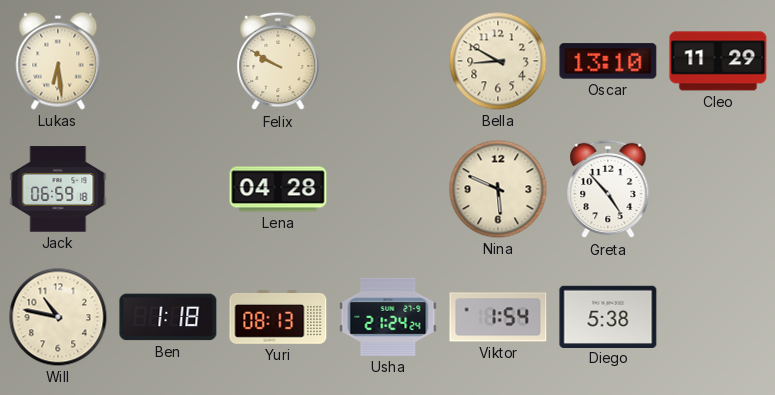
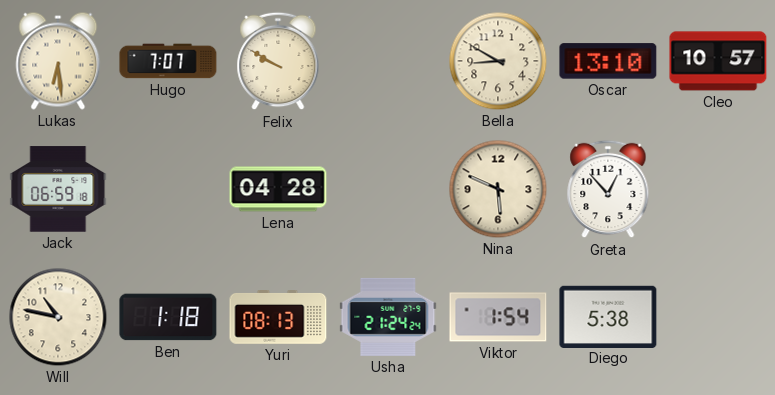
Hugo: none -> 7:07
Cleo: 11:29 -> 10:57
Greta: 4:53 -> 12:53
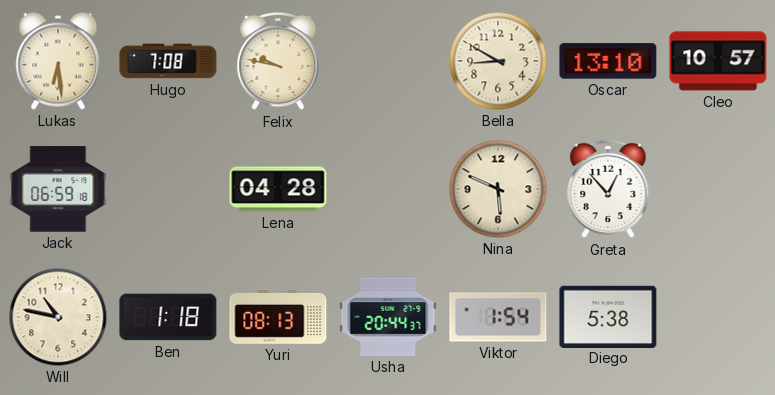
Hugo: 7:07 -> 7:08
Felix: 9:50 -> 9:47
Usha: 21:24 -> 20:44
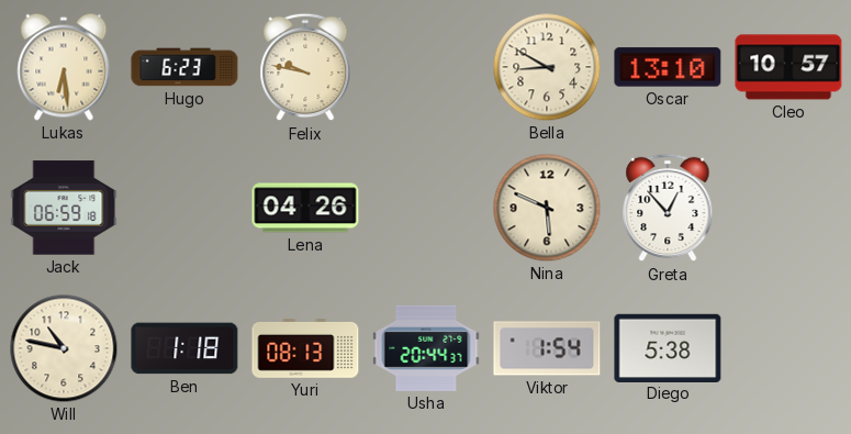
Hugo: 7:08 -> 6:23
Lena: 04:28 -> 04:26
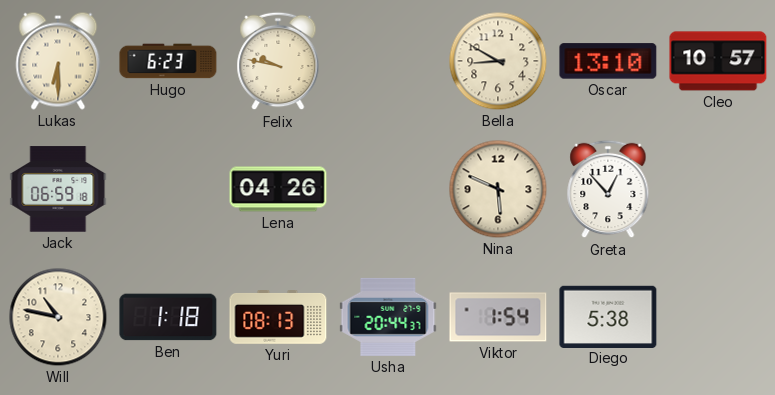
Lukas: 6:29 -> 6:30
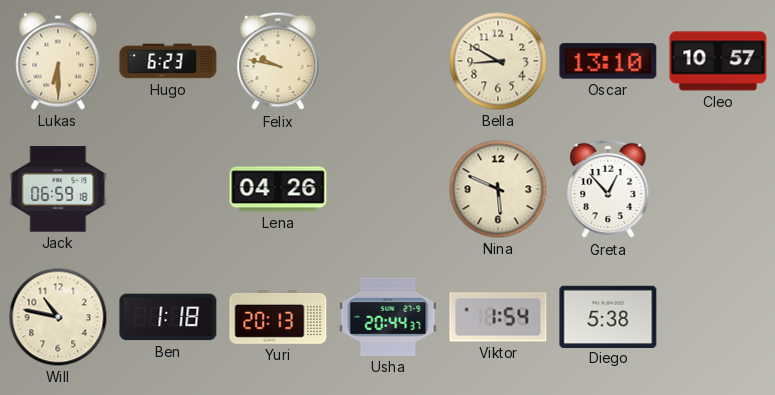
Yuri: 08:13 -> 20:13
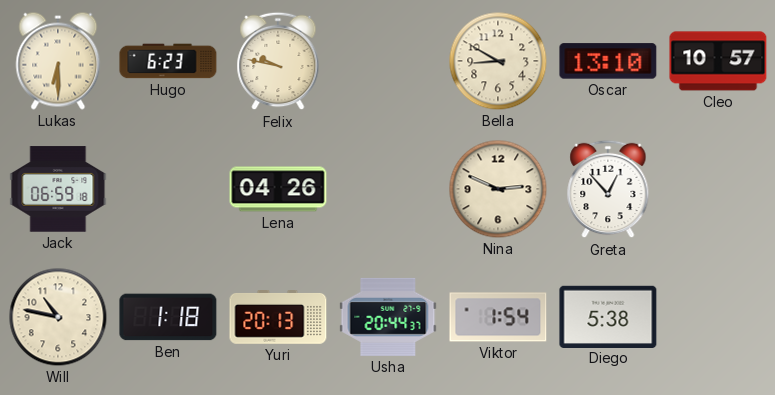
Nina: 5:49 -> 2:49
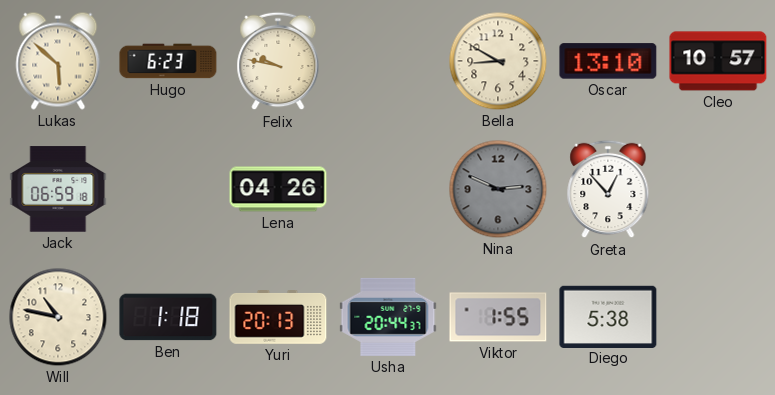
Lukas: 6:30 -> 5:52
Nina dial: cream -> grey
Viktor: 1:54 -> 1:55
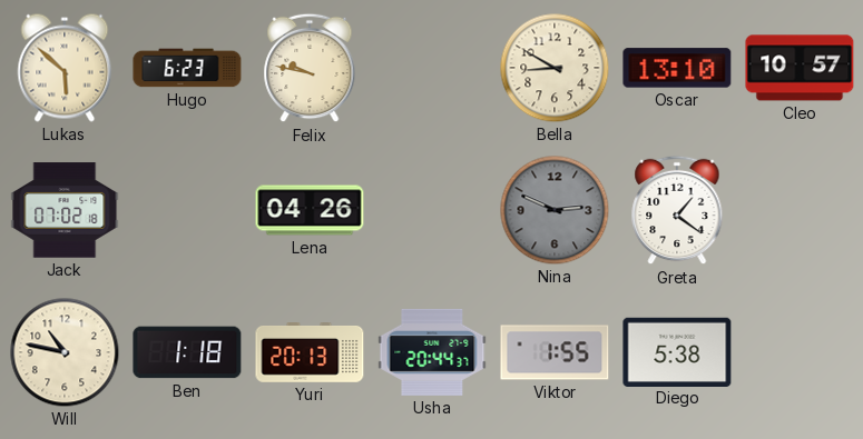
Jack: 06:59 -> 07:02
Greta: 12:53 -> 1:21
